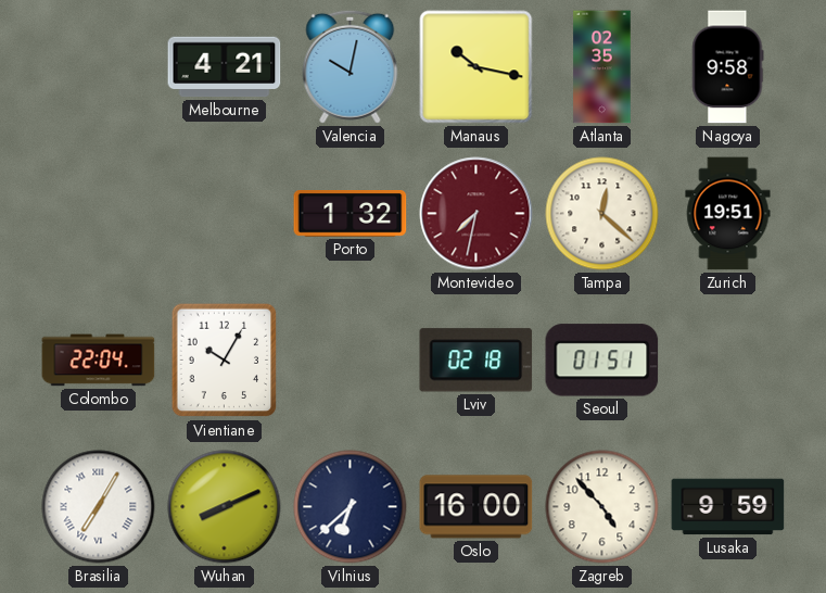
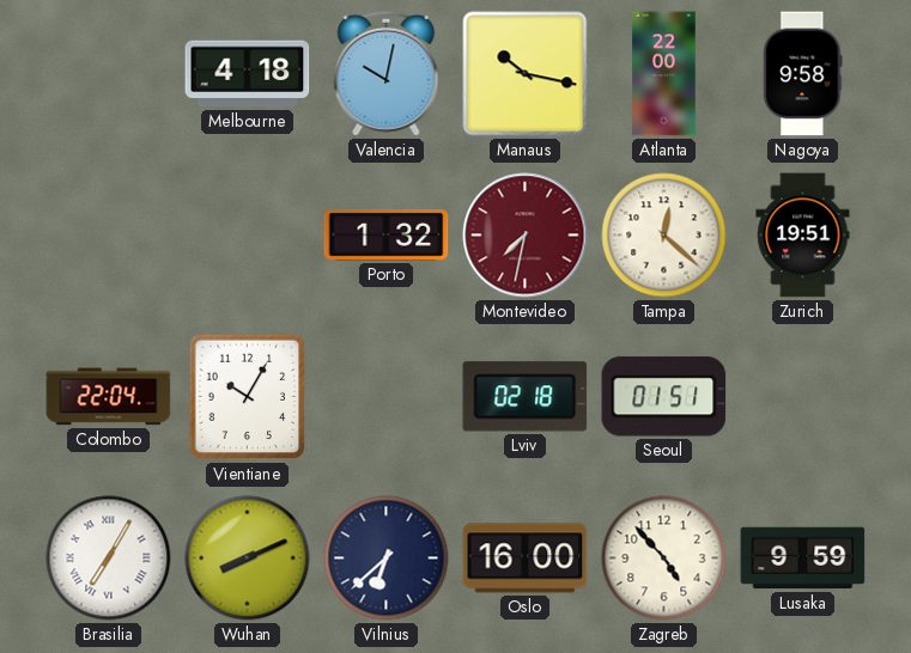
Melbourne: 4:21 -> 4:18
Atlanta: 02:35 -> 22:00
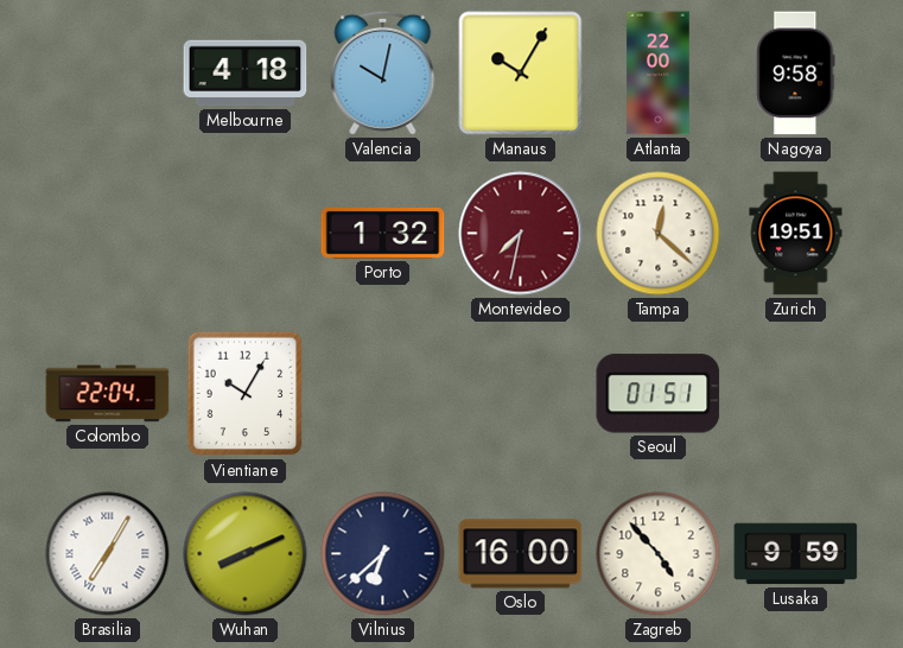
Manaus: 10:17 -> 10:05
Lviv: 02:18 -> none
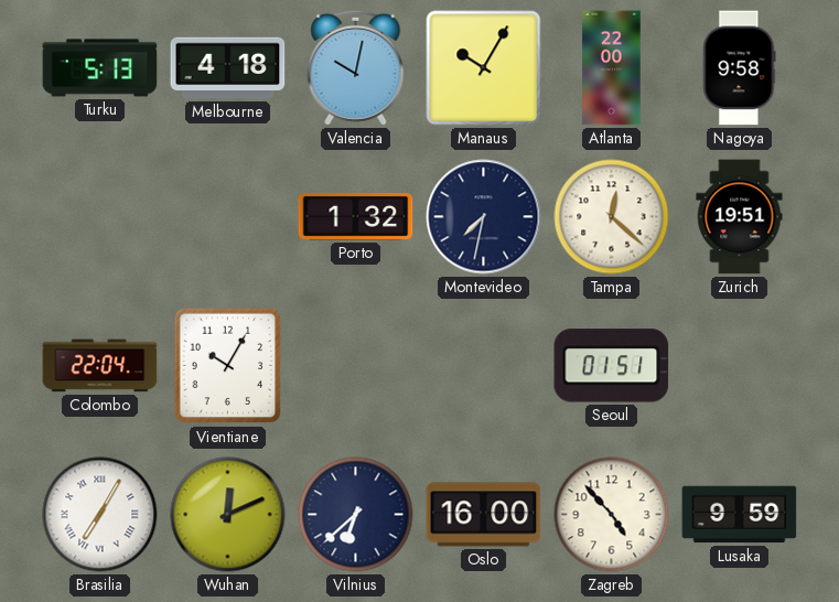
Turku: none -> 5:13
Montevideo dial: burgundy -> navy
Wuhan: 8:11 -> 12:11
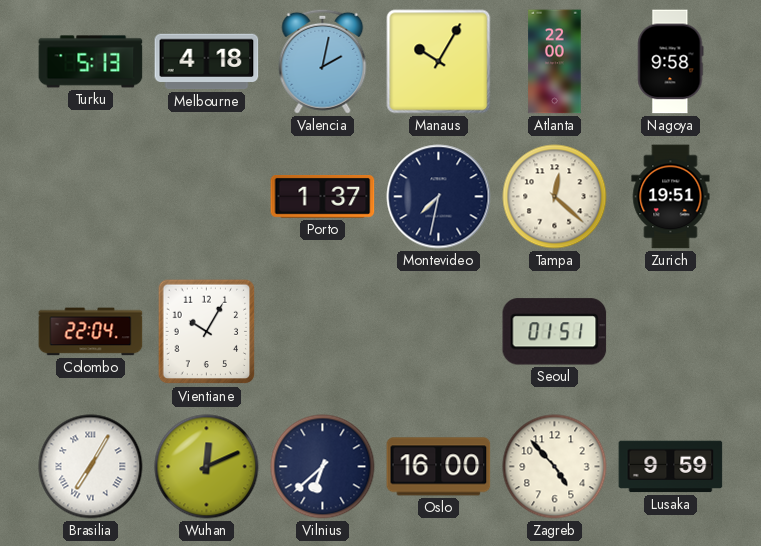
Valencia: 10:02 -> 2:02
Porto: 1:32 -> 1:37
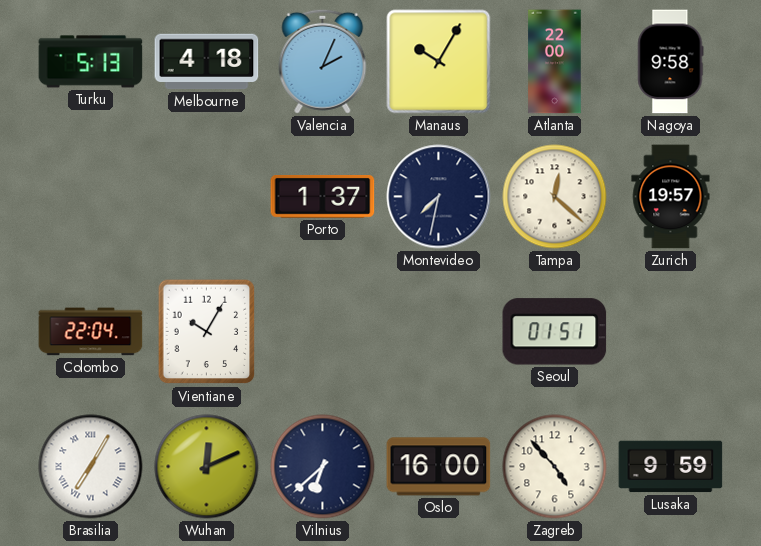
Valencia: 2:02 -> 2:04
Zurich: 19:51 -> 19:57
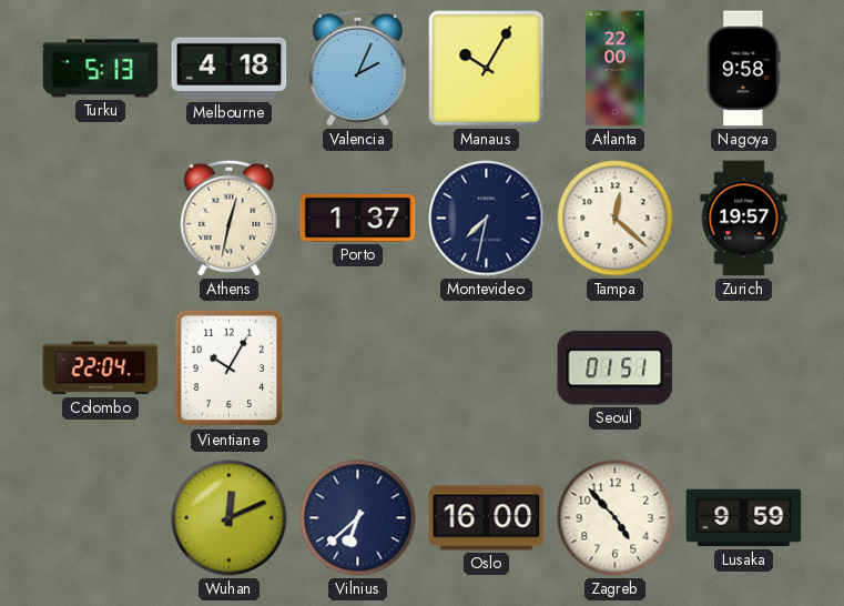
Athens: none -> 12:32
Brasilia: 7:05 -> none
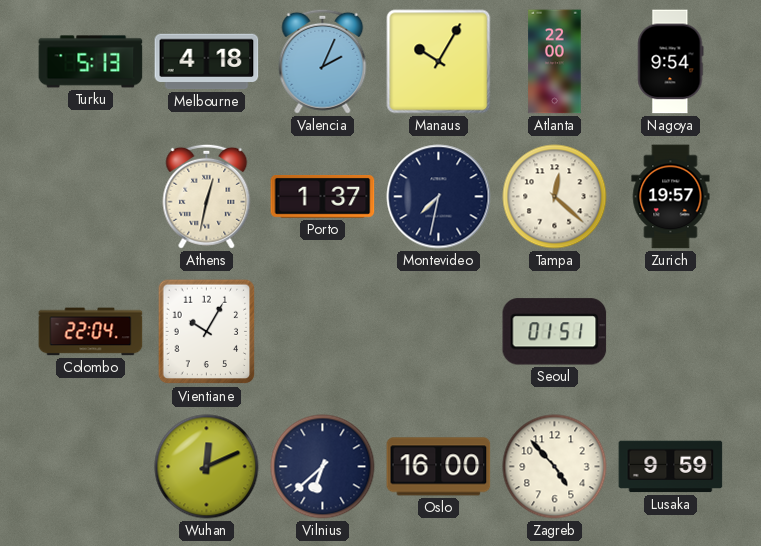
Nagoya: 9:58 -> 9:54
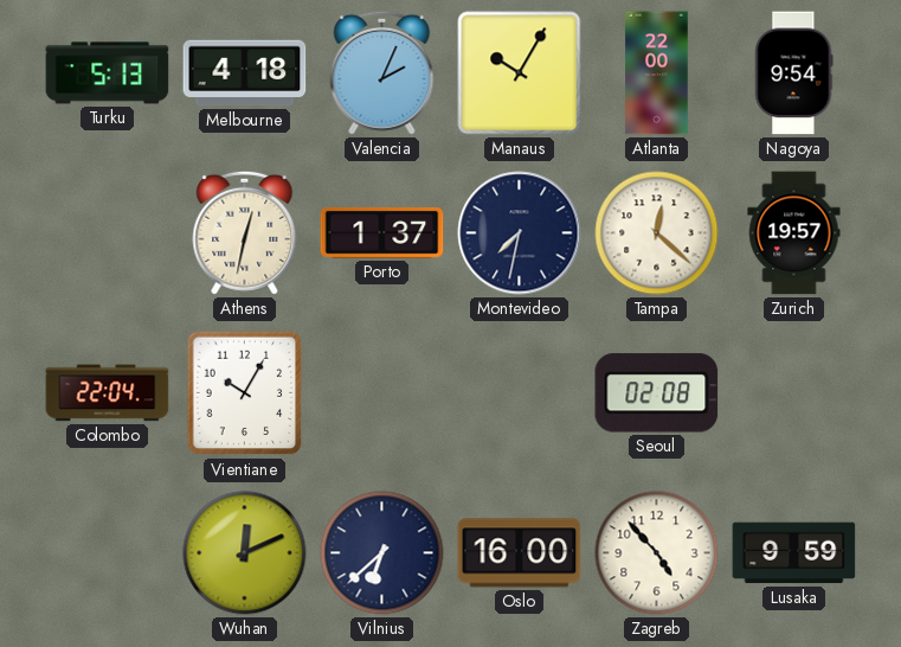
Seoul: 01:51 -> 02:08
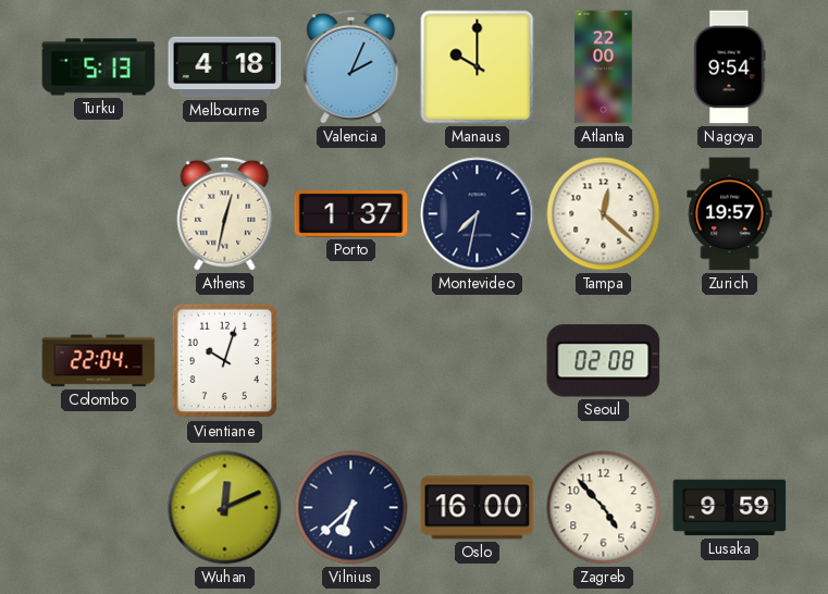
Manaus: 10:05 -> 10:00
Vientiane: 10:05 -> 10:03
